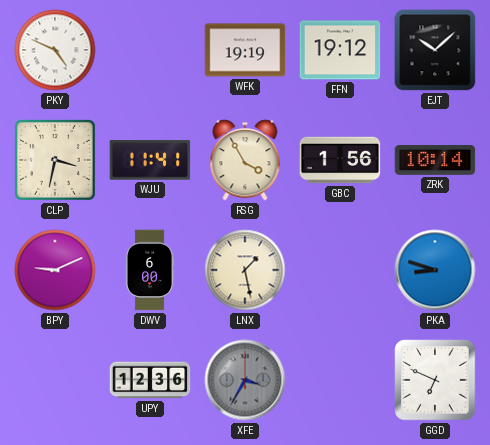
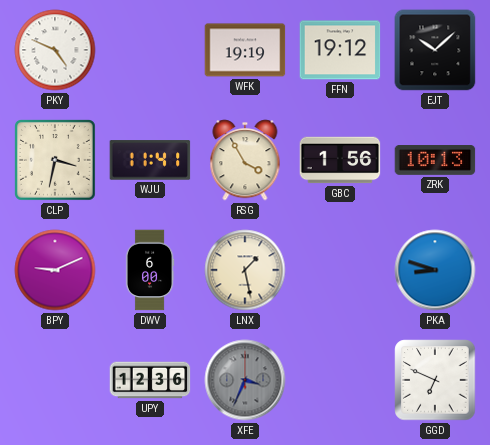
ZRK: 10:14 -> 10:13
XFE: 3:35 -> 3:34
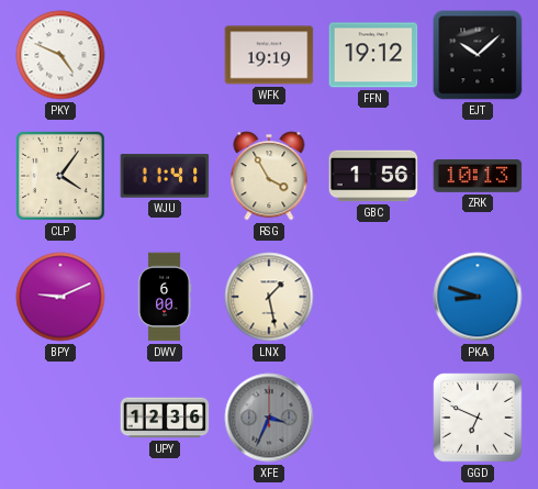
CLP: 3:32 -> 4:06
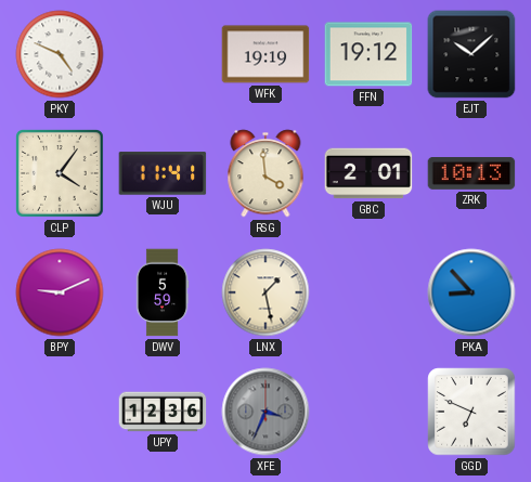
RSG: 3:55 -> 3:59
GBC: 1:56 -> 2:01
DWV: 6:00 -> 5:59
PKA: 8:48 -> 8:53
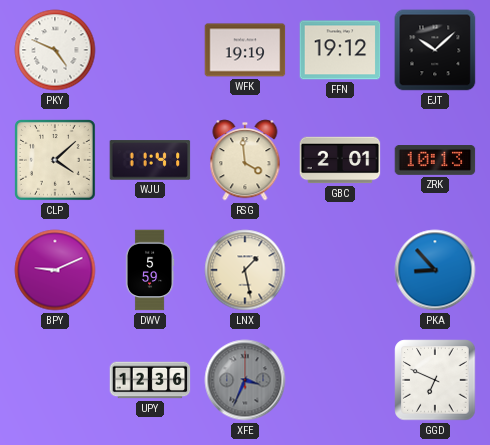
CLP: 4:06 -> 4:08
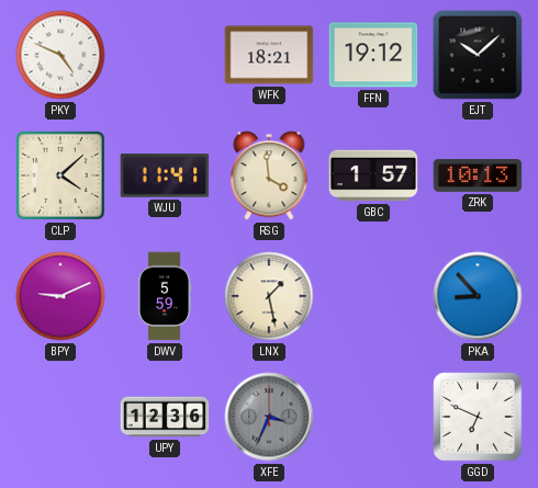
WFK: 19:19 -> 18:21
GBC: 2:01 -> 1:57
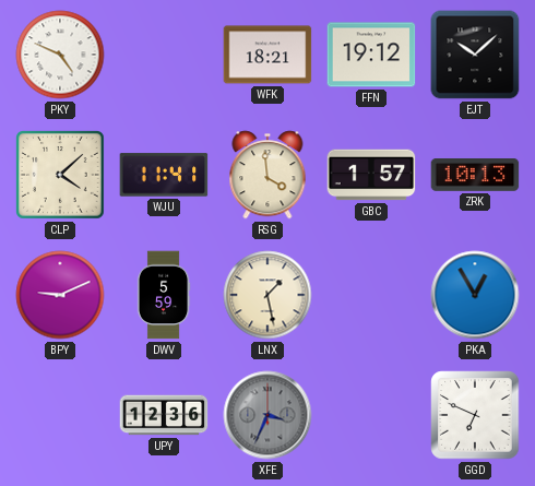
PKA: 8:53 -> 12:55
